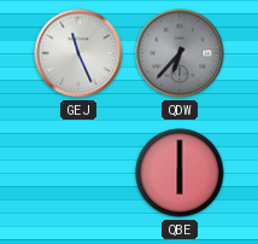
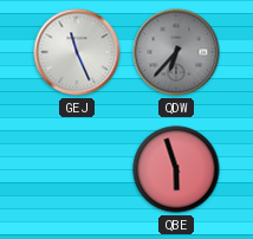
QBE: 6:00 -> 5:57
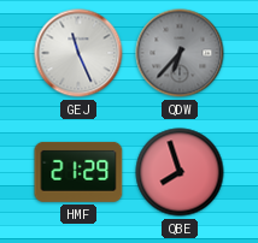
HMF: none -> 21:29
QBE: 5:57 -> 7:57
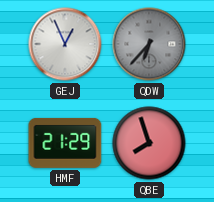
GEJ: 11:26 -> 12:56
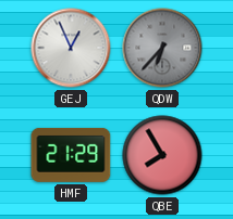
QBE: 7:57 -> 7:55
